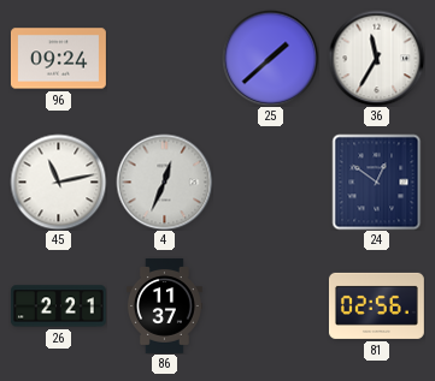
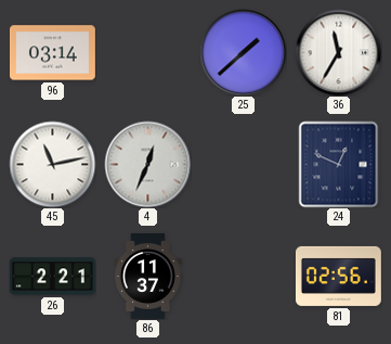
96: 09:24 -> 03:14
24: 12:51 -> 12:49
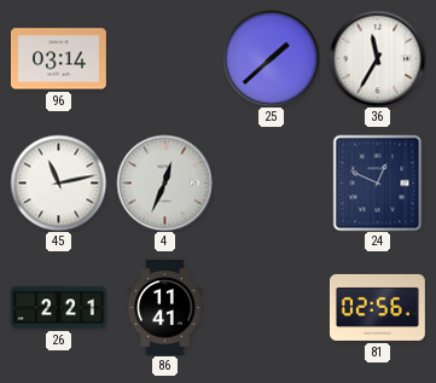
86: 11:37 -> 11:41
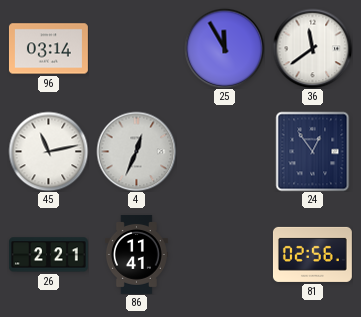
25: 1:38 -> 11:55
36: 11:35 -> 11:39
24: 12:49 -> 12:54
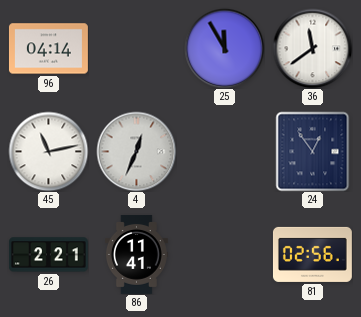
96: 03:14 -> 04:14
